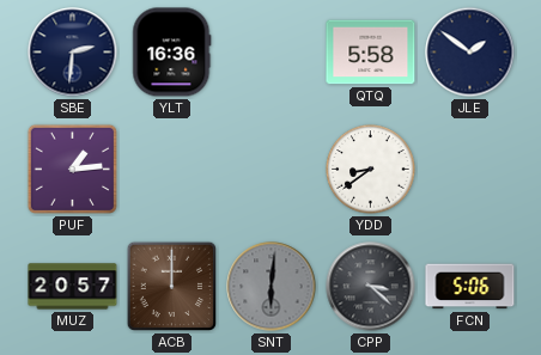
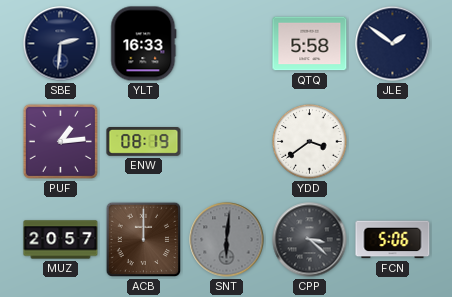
YLT: 16:36 -> 16:33
ENW: none -> 08:19
YDD: 8:39 -> 3:39
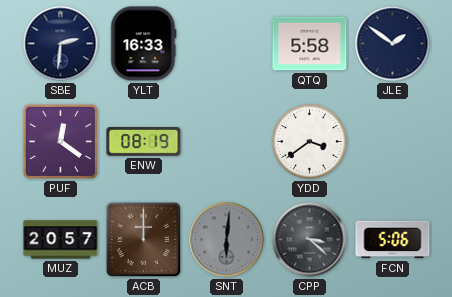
PUF: 1:14 -> 12:21
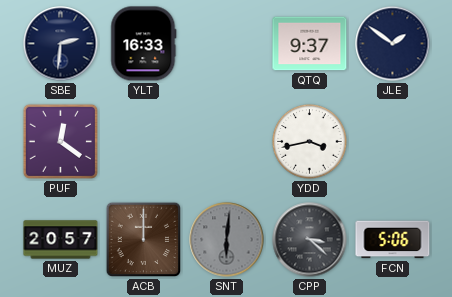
QTQ: 5:58 -> 9:37
ENW: 08:19 -> none
YDD: 3:39 -> 3:43
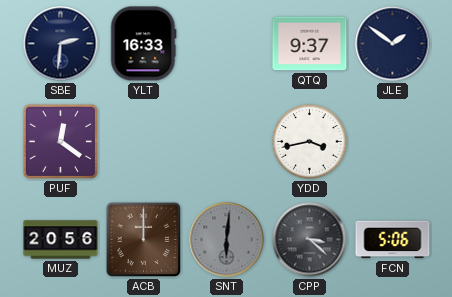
MUZ: 20:57 -> 20:56
